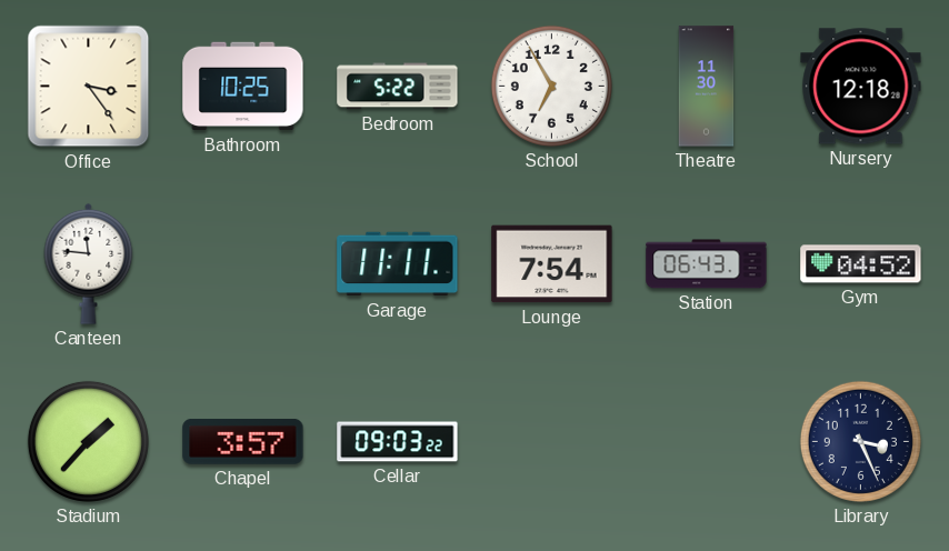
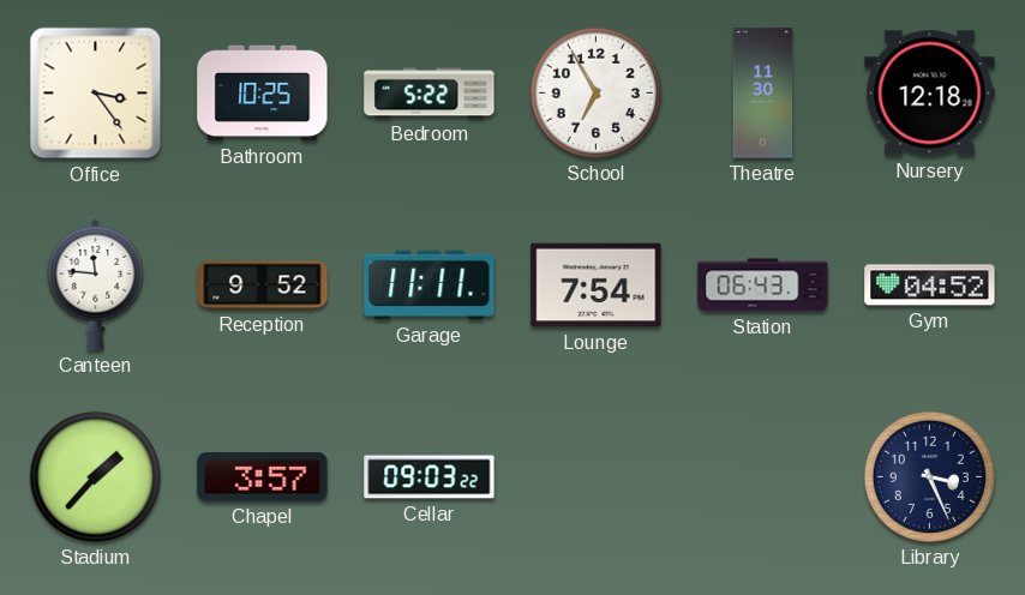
Reception: none -> 9:52
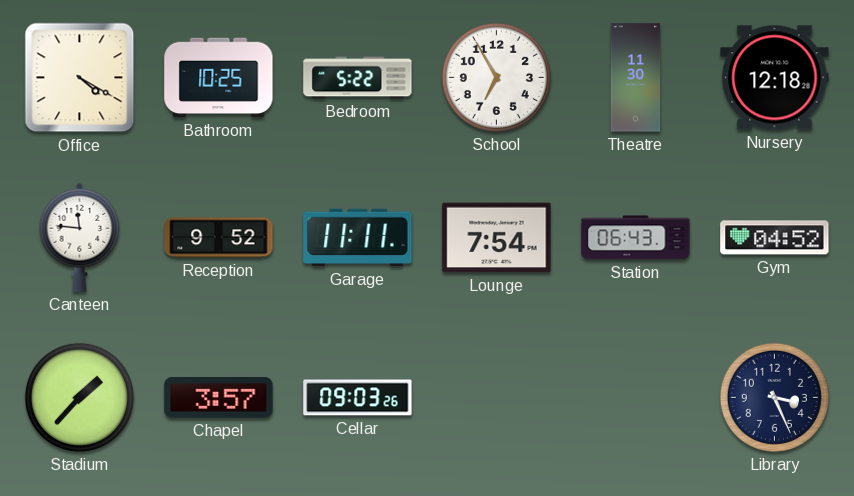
Office: 3:24 -> 4:20
Cellar: 09:03:22 -> 09:03:26
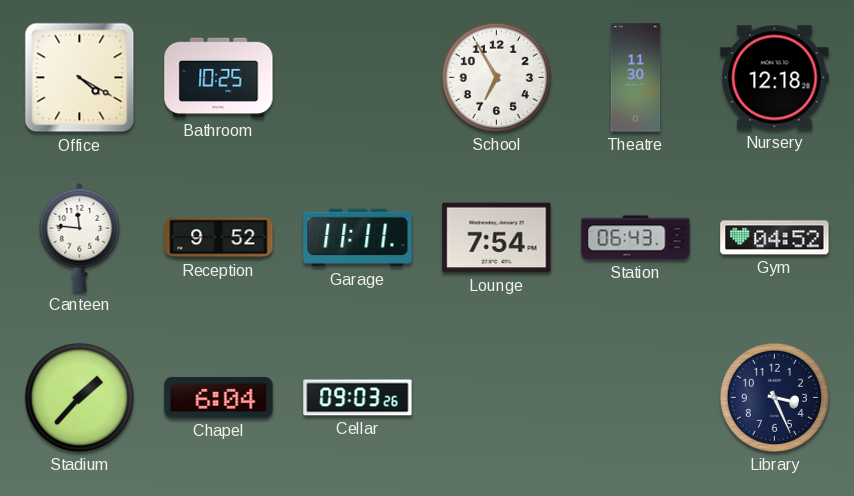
Bedroom: 5:22 -> none
Chapel: 3:57 -> 6:04
